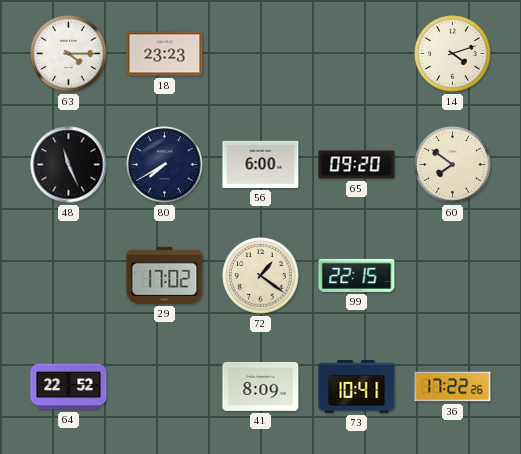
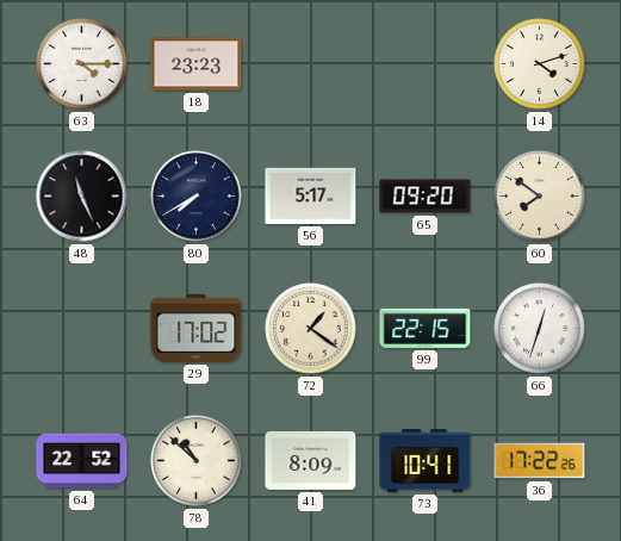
56: 6:00 -> 5:17
66: none -> 12:33
78: none -> 10:52
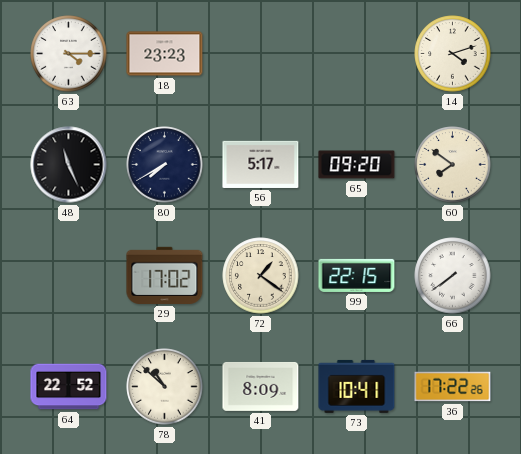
66: 12:33 -> 7:39
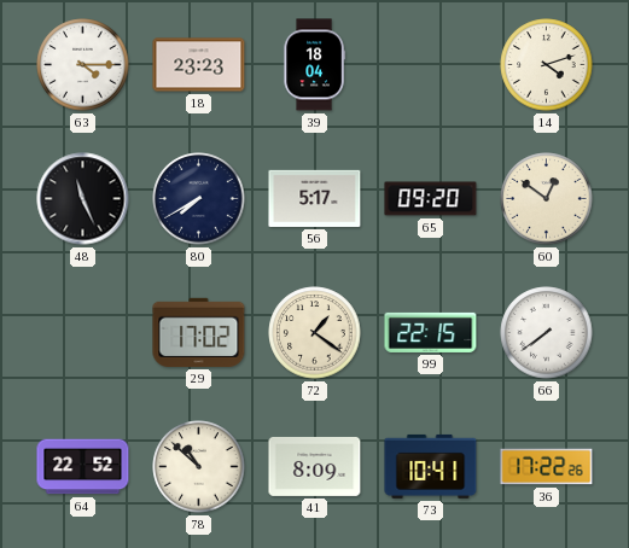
39: none -> 18:04
60: 7:51 -> 12:51
